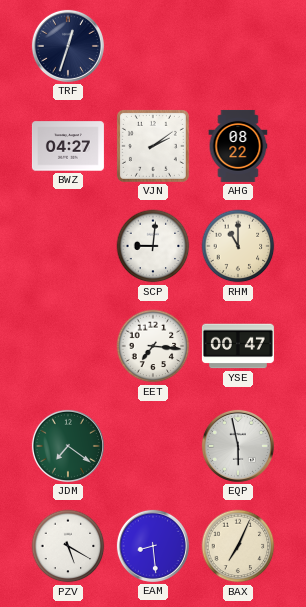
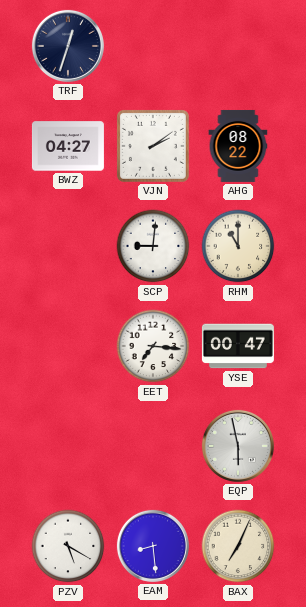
JDM: 7:21 -> none
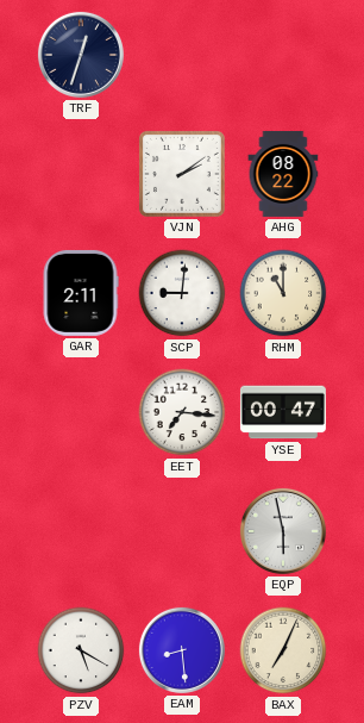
BWZ: 04:27 -> none
GAR: none -> 2:11
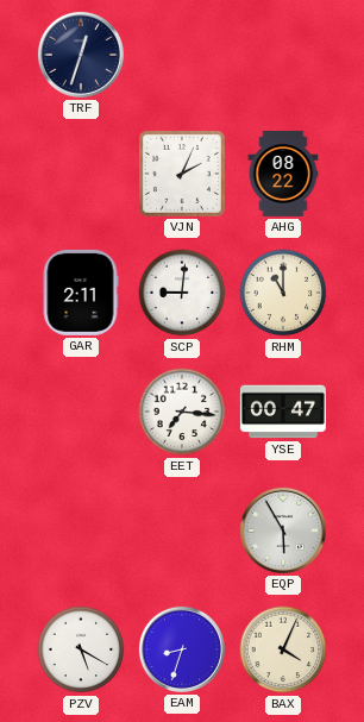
VJN: 2:09 -> 2:04
EQP: 5:58 -> 5:55
EAM: 8:29 -> 8:33
BAX: 7:04 -> 4:04
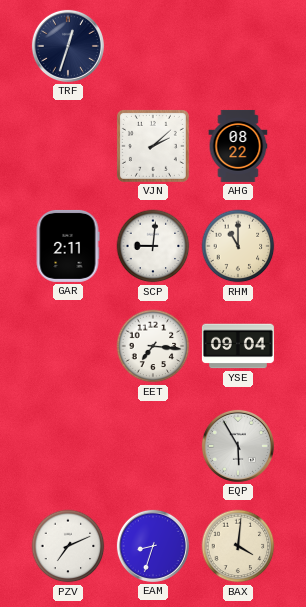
VJN: 2:04 -> 2:08
YSE: 00:47 -> 09:04
PZV: 5:20 -> 7:11
BAX: 4:04 -> 4:01
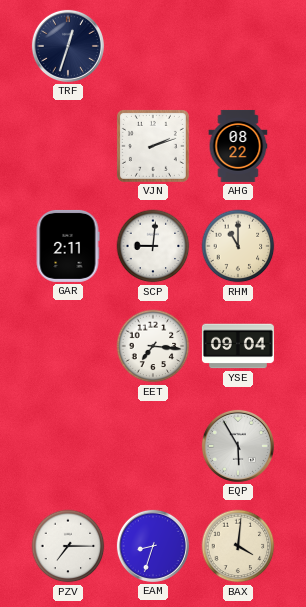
VJN: 2:08 -> 2:12
PZV: 7:11 -> 7:15
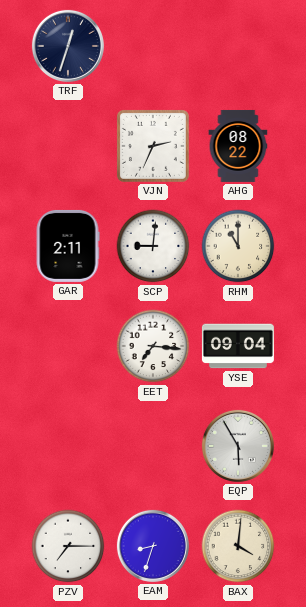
VJN: 2:12 -> 2:34
